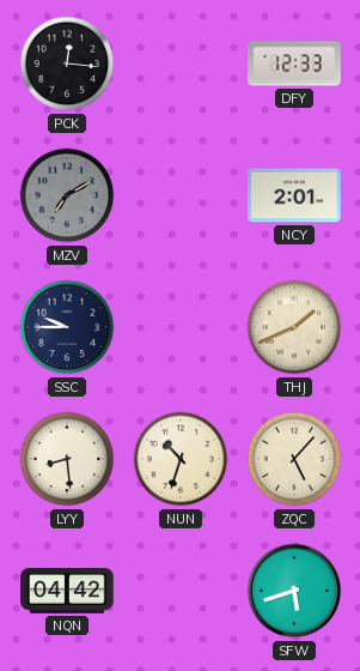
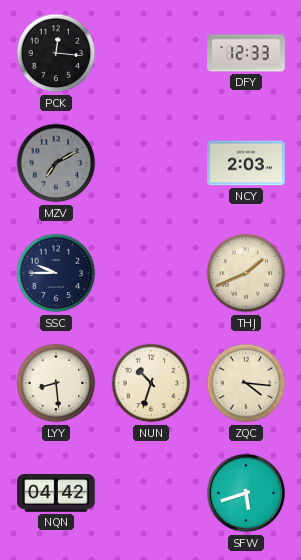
NCY: 2:01 -> 2:03
ZQC: 5:07 -> 4:16
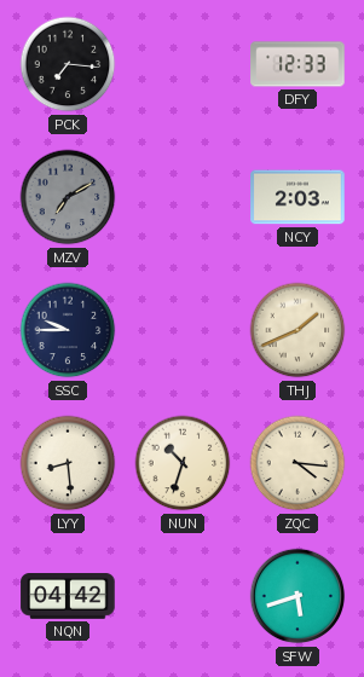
PCK: 12:16 -> 7:16
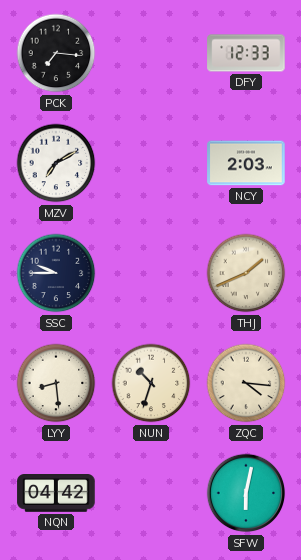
MZV dial: grey -> white
SFW: 5:42 -> 6:02
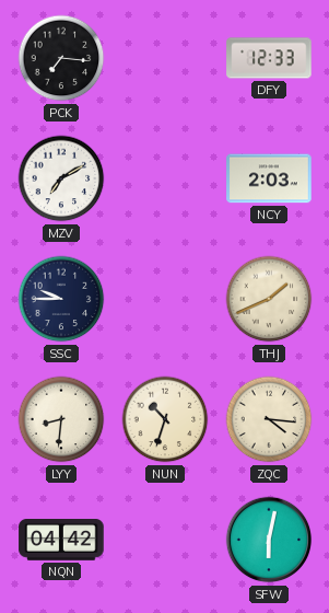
LYY: 8:29 -> 8:31
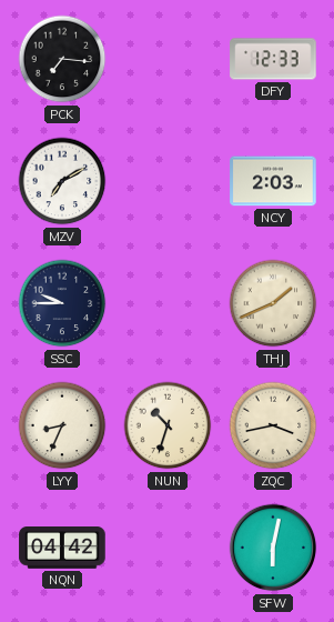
LYY: 8:31 -> 8:34
ZQC: 4:16 -> 3:43
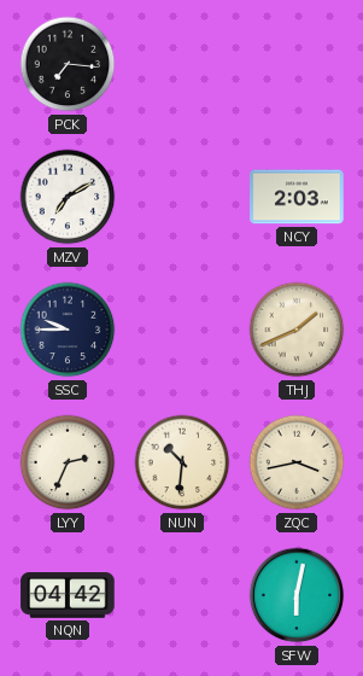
DFY: 12:33 -> none
LYY: 8:34 -> 2:34
NUN: 10:33 -> 10:31
